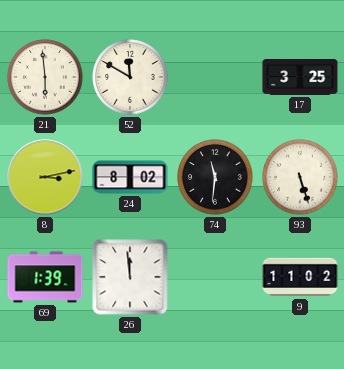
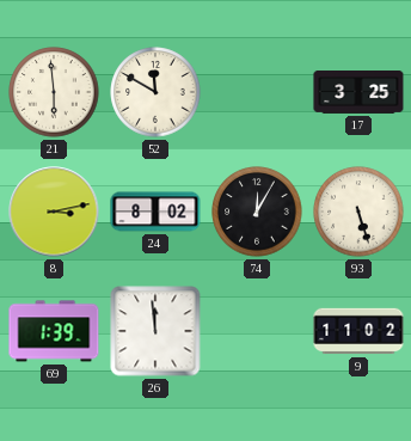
74: 11:31 -> 12:05
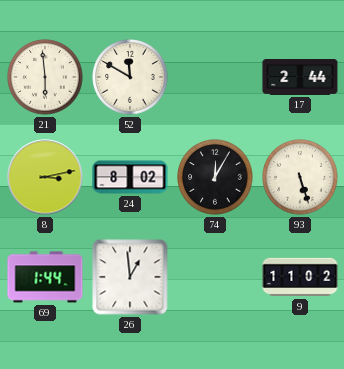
17: 3:25 -> 2:44
69: 1:39 -> 1:44
26: 11:59 -> 12:59
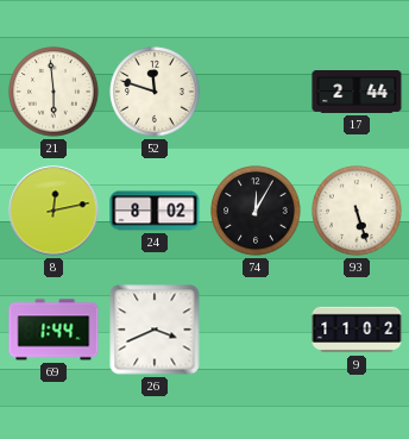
52: 11:50 -> 11:48
8: 3:13 -> 12:13
26: 12:59 -> 3:41
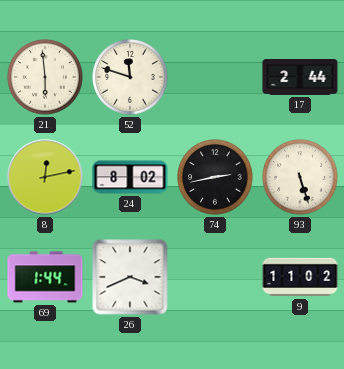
74: 12:05 -> 2:43
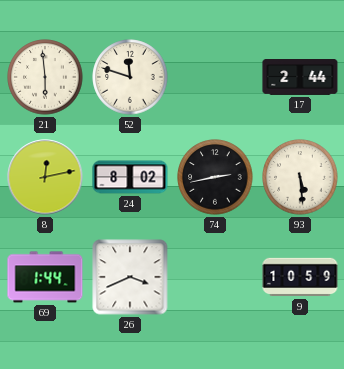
93: 5:27 -> 5:29
9: 11:02 -> 10:59
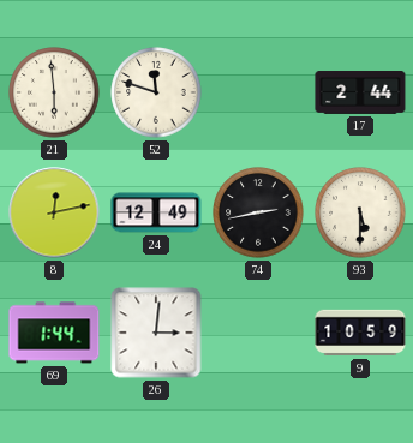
24: 8:02 -> 12:49
93: 5:29 -> 5:30
26: 3:41 -> 3:01
